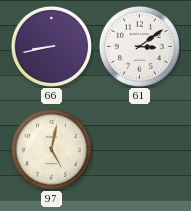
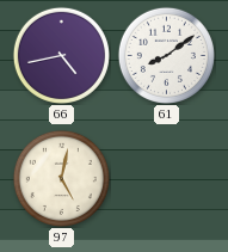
66: 8:43 -> 4:43
61: 3:09 -> 8:09
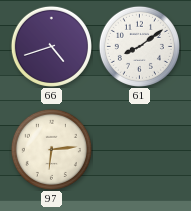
66: 4:43 -> 4:42
97: 5:02 -> 6:14
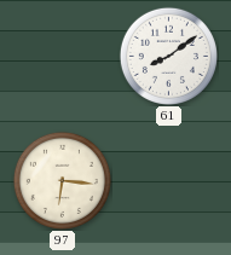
66: 4:42 -> none
97: 6:14 -> 6:16
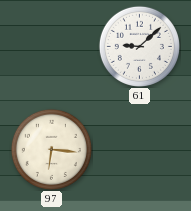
61: 8:09 -> 9:08
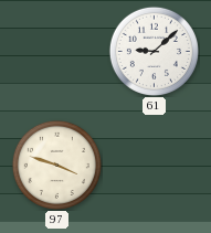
97: 6:16 -> 3:48
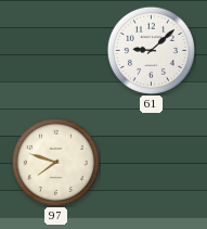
97: 3:48 -> 7:48
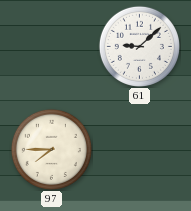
97: 7:48 -> 7:45
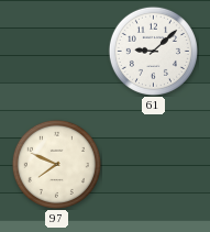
97: 7:45 -> 7:49
